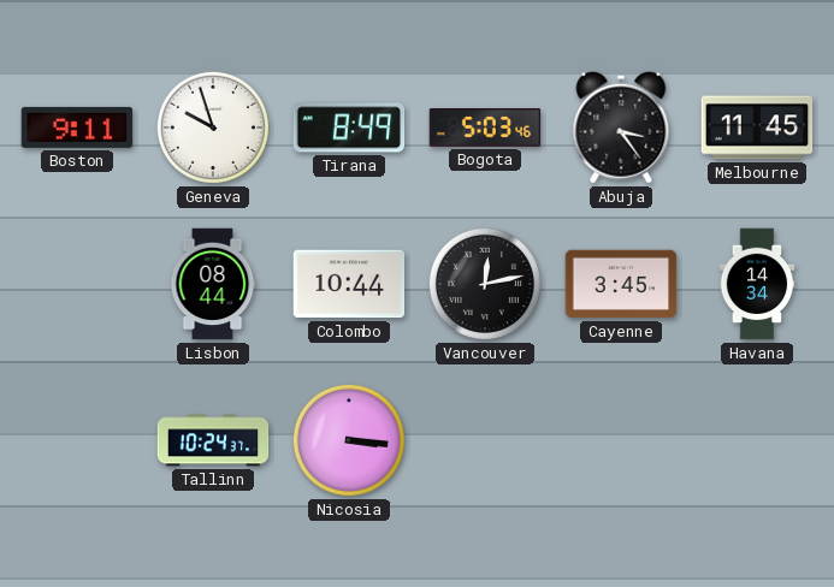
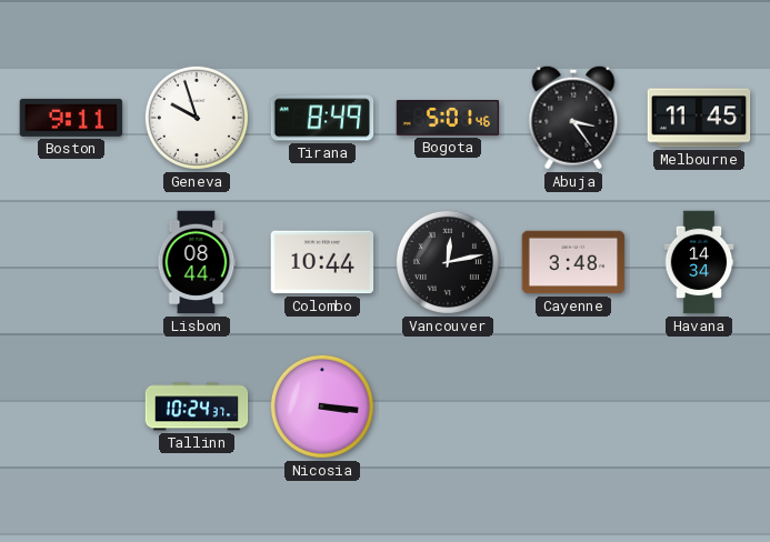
Bogota: 5:03 -> 5:01
Cayenne: 3:45 -> 3:48
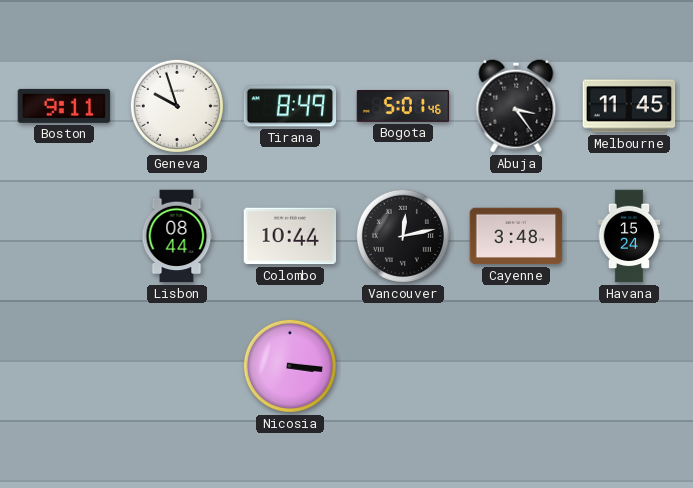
Havana: 14:34 -> 15:24
Tallinn: 10:24 -> none
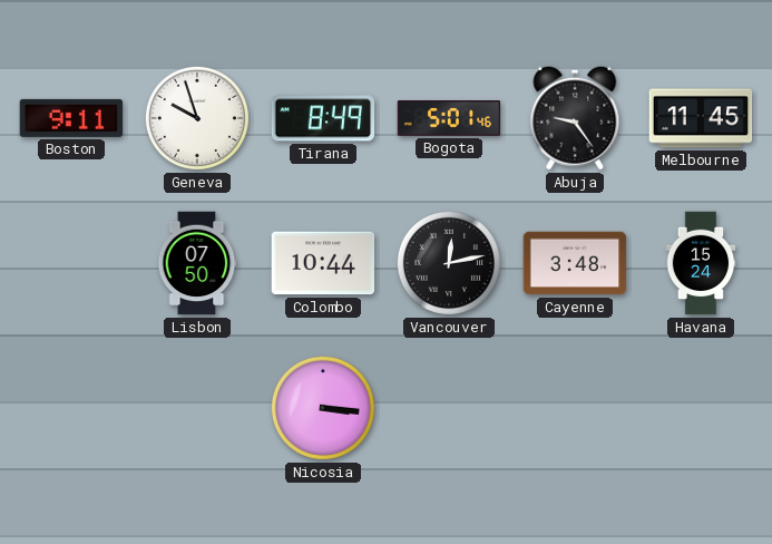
Abuja: 3:24 -> 9:24
Lisbon: 08:44 -> 07:50
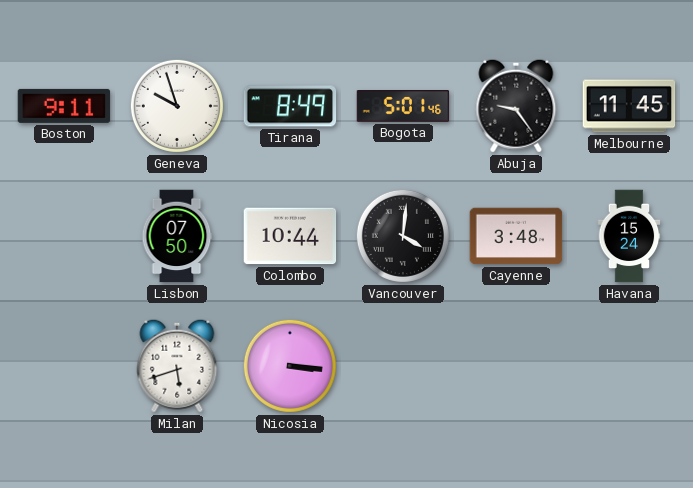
Vancouver: 12:13 -> 4:01
Milan: none -> 5:42
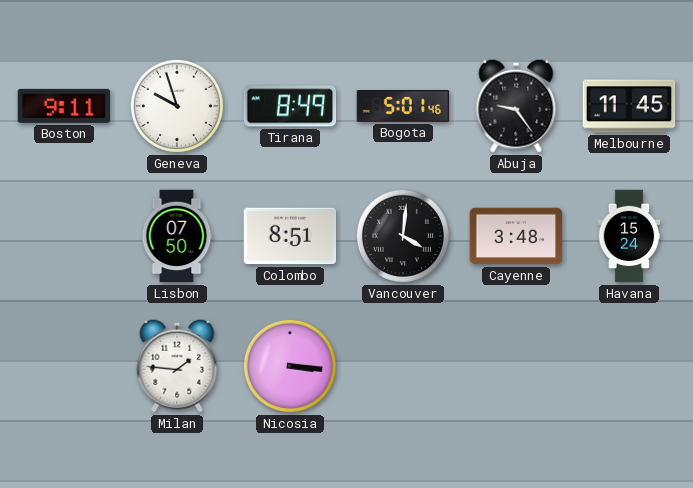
Colombo: 10:44 -> 8:51
Milan: 5:42 -> 1:46
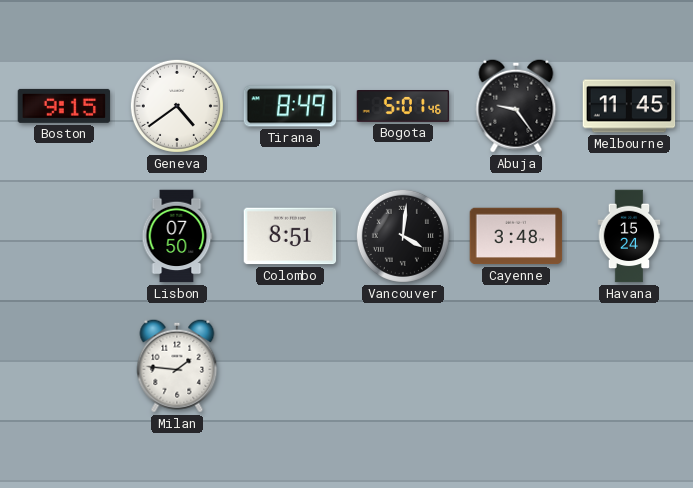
Boston: 9:11 -> 9:15
Geneva: 9:57 -> 4:39
Nicosia: 3:16 -> none
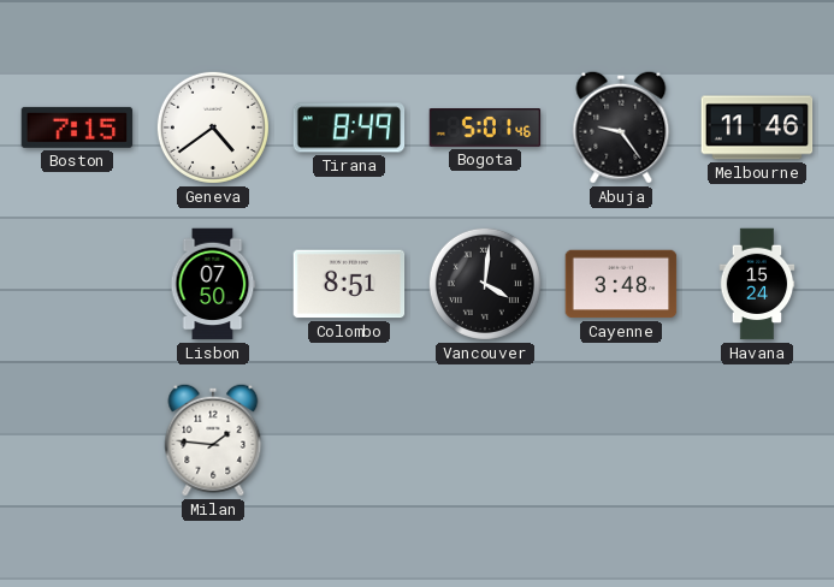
Boston: 9:15 -> 7:15
Melbourne: 11:45 -> 11:46
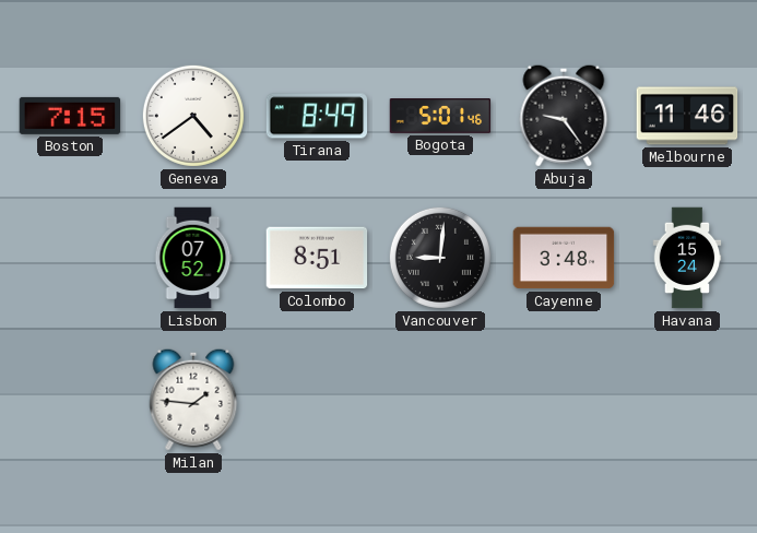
Lisbon: 07:50 -> 07:52
Vancouver: 4:01 -> 9:01
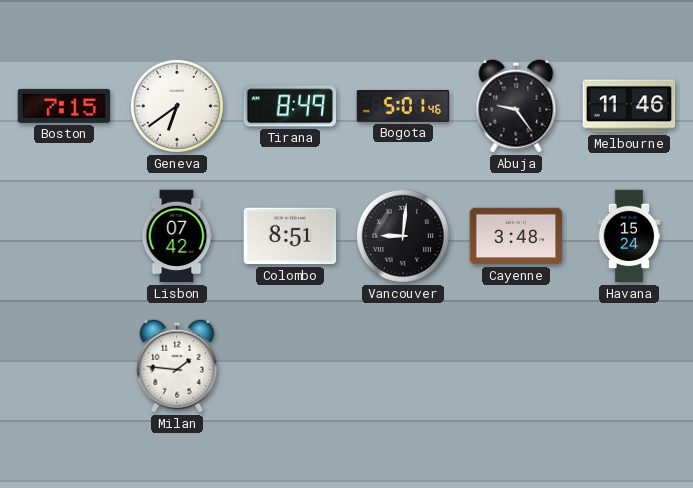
Geneva: 4:39 -> 6:39
Lisbon: 07:52 -> 07:42
